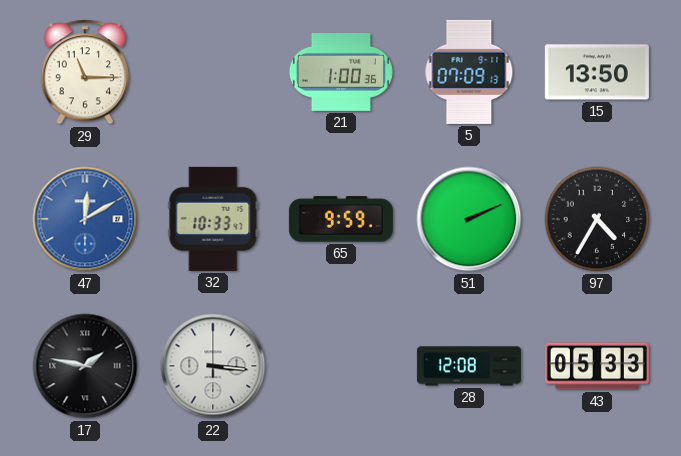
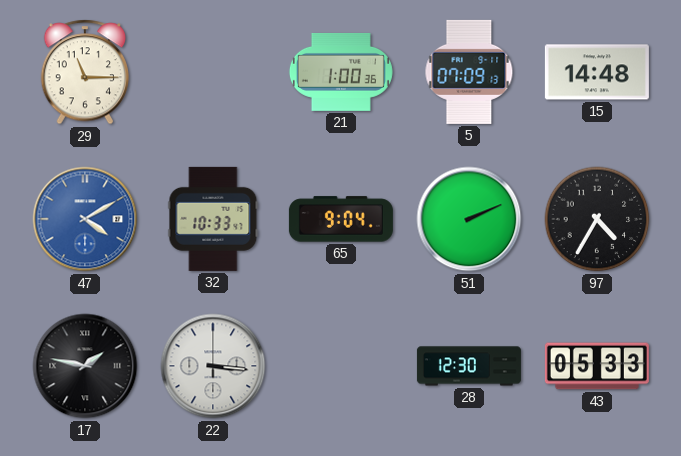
15: 13:50 -> 14:48
47: 12:10 -> 4:10
65: 9:59 -> 9:04
28: 12:08 -> 12:30
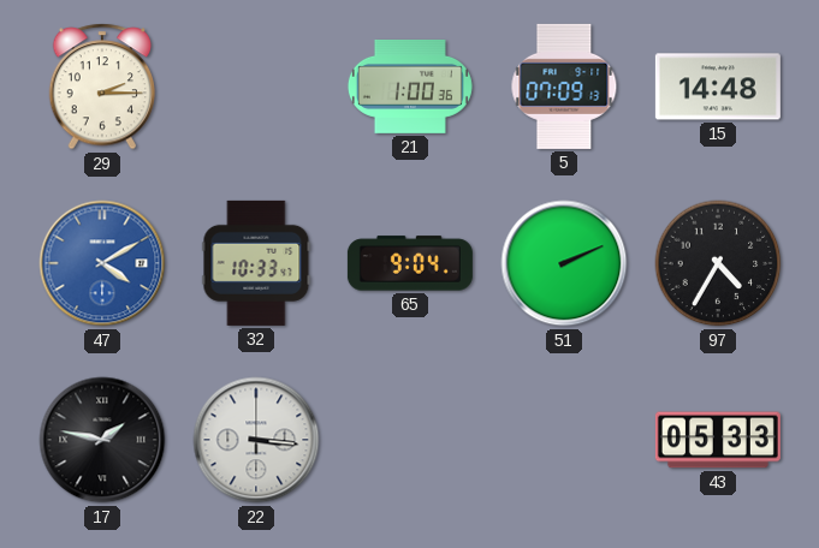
29: 11:15 -> 2:15
28: 12:30 -> none
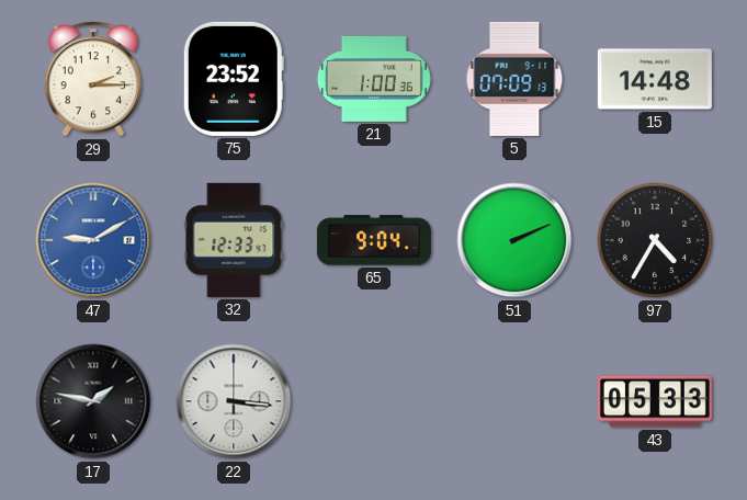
75: none -> 23:52
47: 4:10 -> 9:10
32: 10:33 -> 12:33
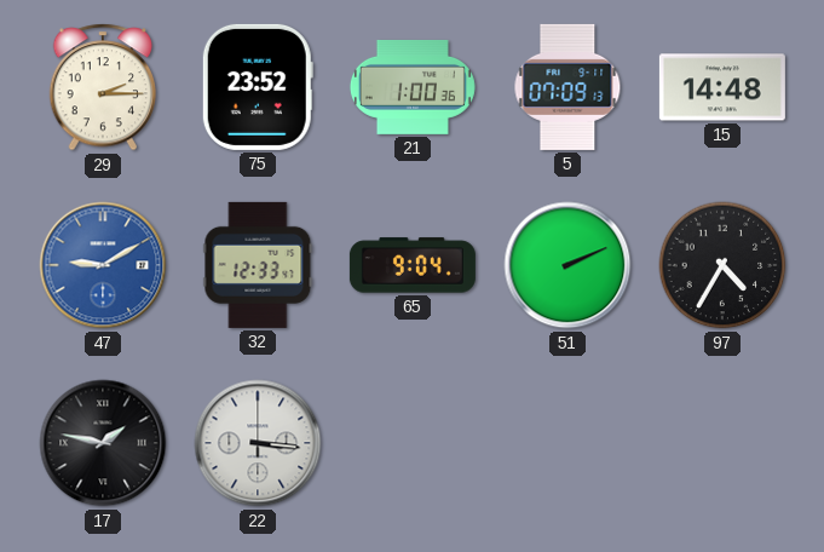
43: 05:33 -> none
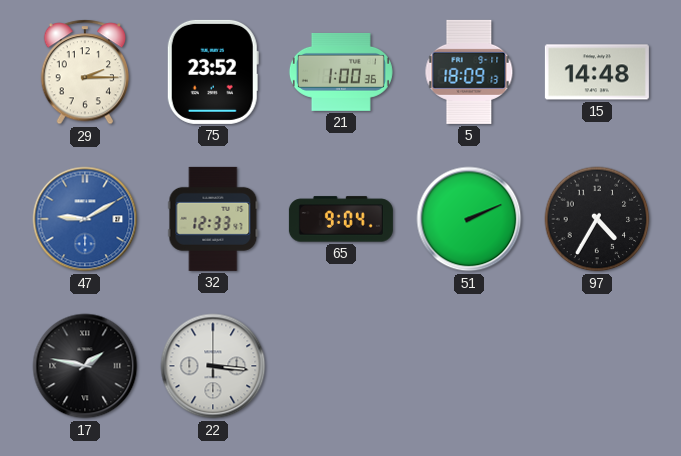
5: 07:09 -> 18:09
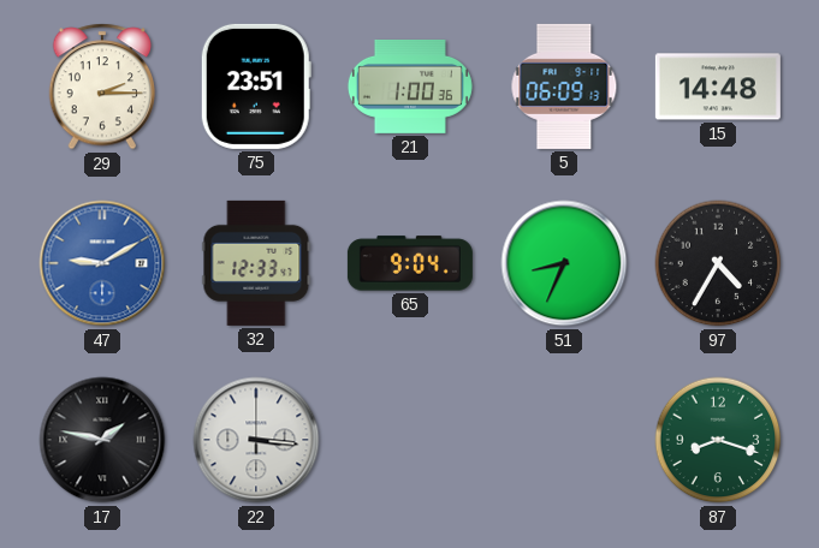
75: 23:52 -> 23:51
5: 18:09 -> 06:09
51: 2:11 -> 8:34
87: none -> 8:18
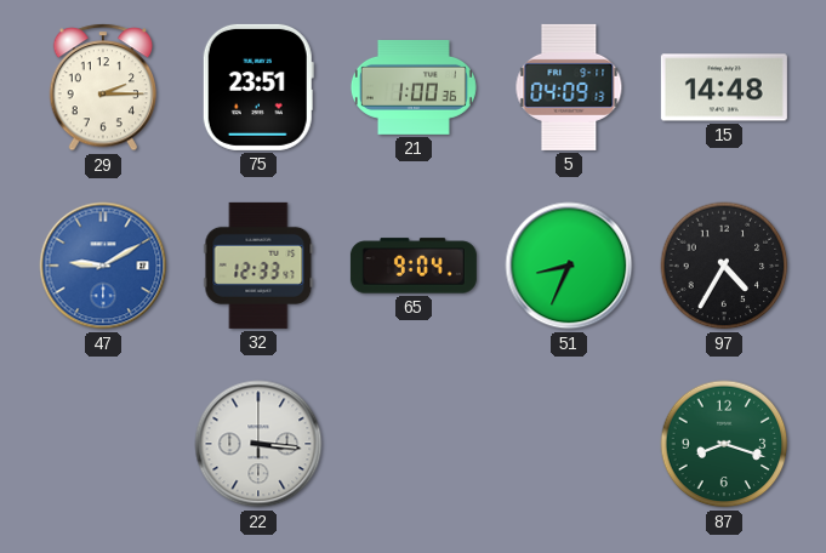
5: 06:09 -> 04:09
17: 1:47 -> none
